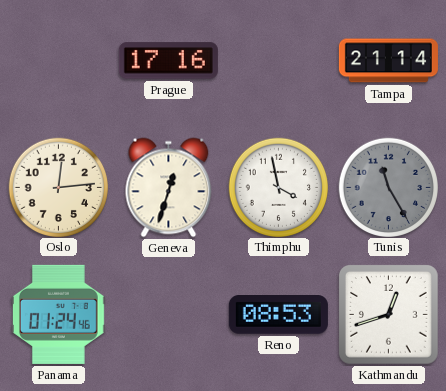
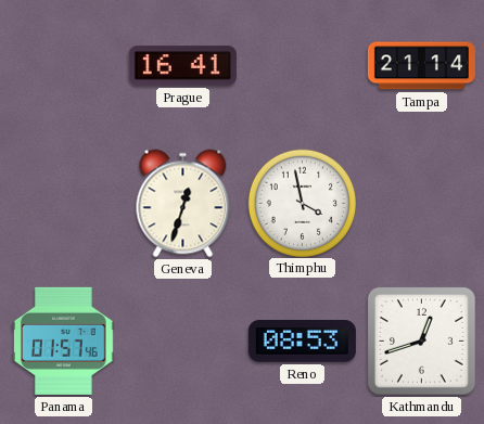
Prague: 17:16 -> 16:41
Oslo: 12:14 -> none
Tunis: 11:25 -> none
Panama: 01:24 -> 01:57
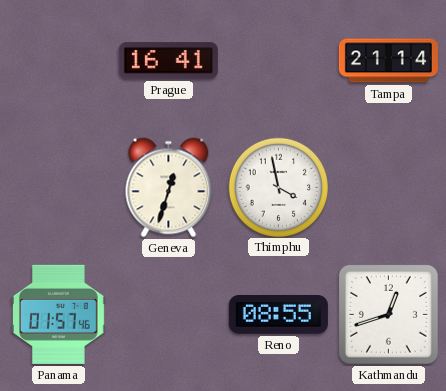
Reno: 08:53 -> 08:55
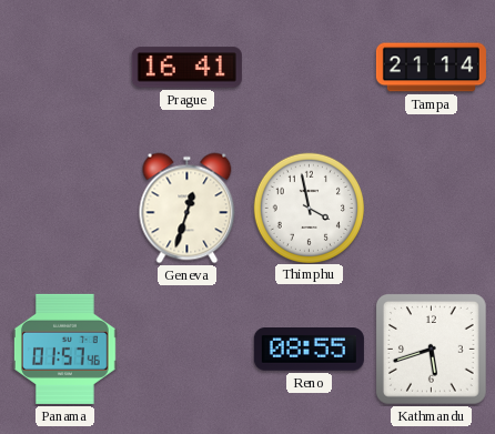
Kathmandu: 12:42 -> 5:42
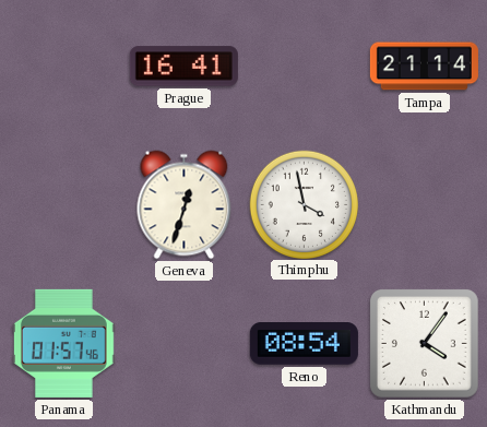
Reno: 08:55 -> 08:54
Kathmandu: 5:42 -> 4:06
